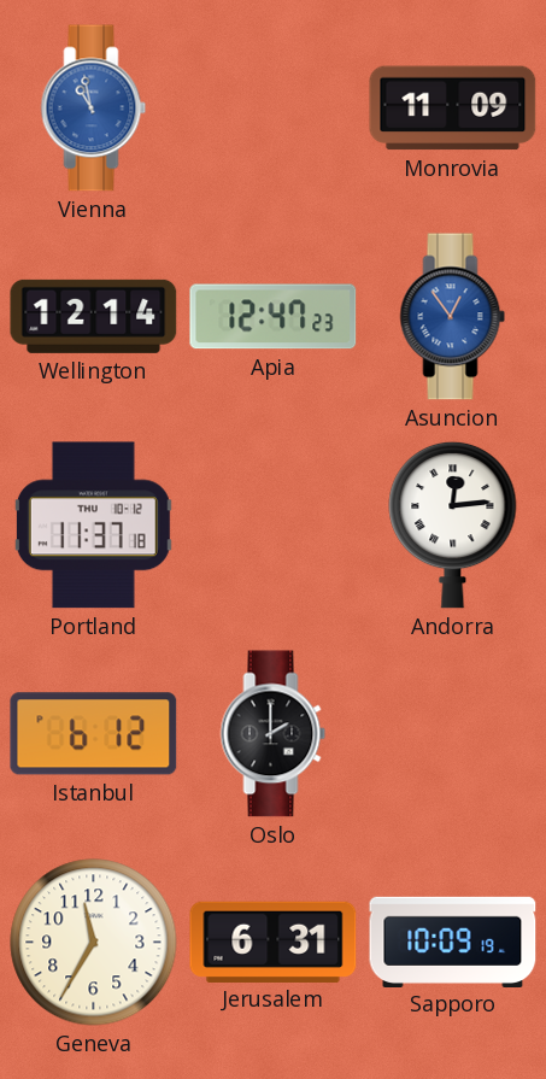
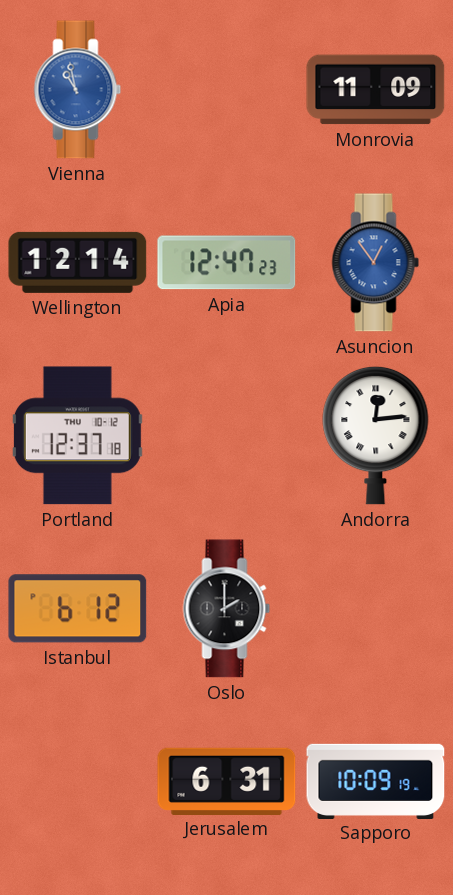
Portland: 11:37 -> 12:37
Geneva: 11:35 -> none
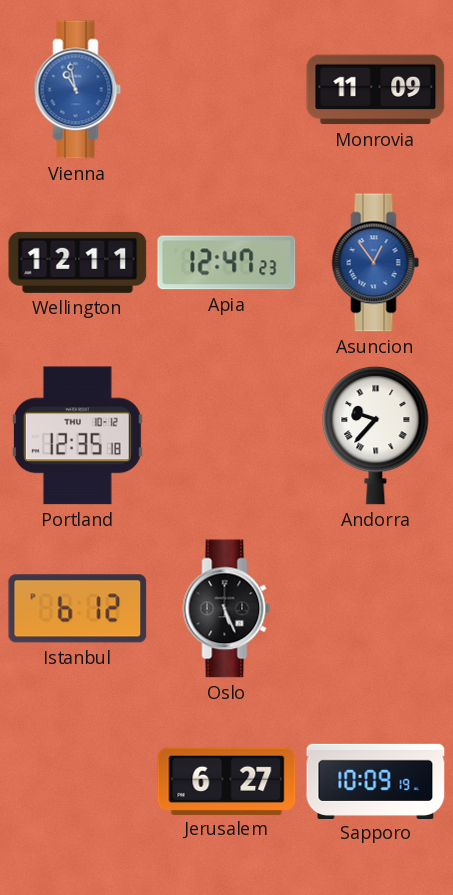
Wellington: 12:14 -> 12:11
Portland: 12:37 -> 12:35
Andorra: 12:14 -> 9:37
Oslo: 2:00 -> 5:26
Jerusalem: 6:31 -> 6:27
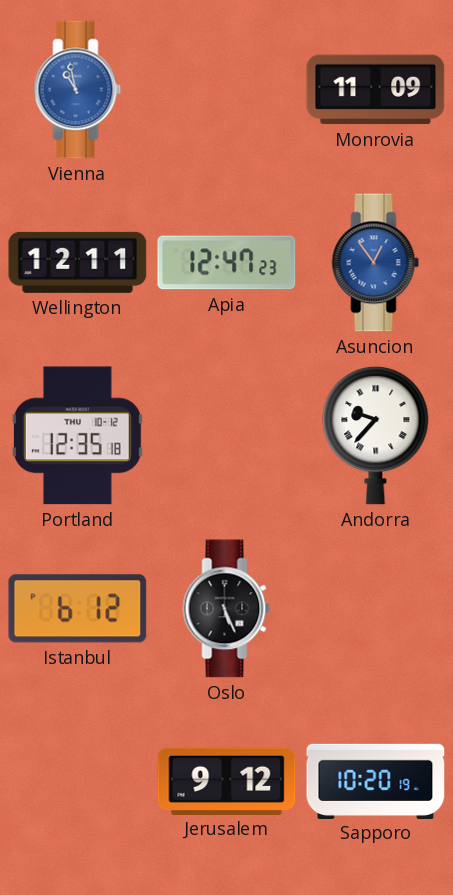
Jerusalem: 6:27 -> 9:12
Sapporo: 10:09 -> 10:20
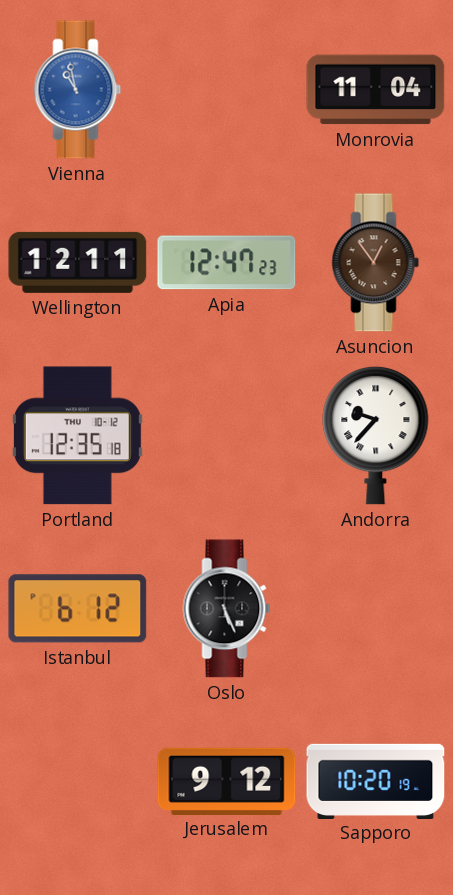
Monrovia: 11:09 -> 11:04
Asuncion dial: blue -> brown
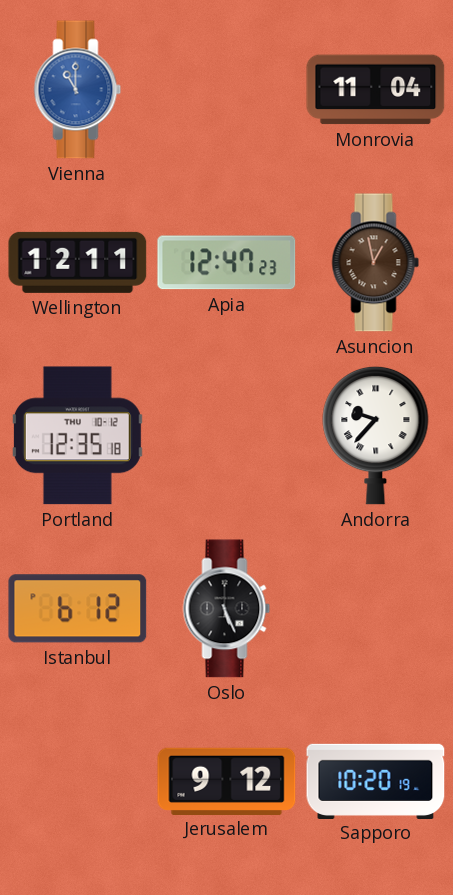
Vienna: 10:58 -> 11:00
Asuncion: 12:54 -> 12:58
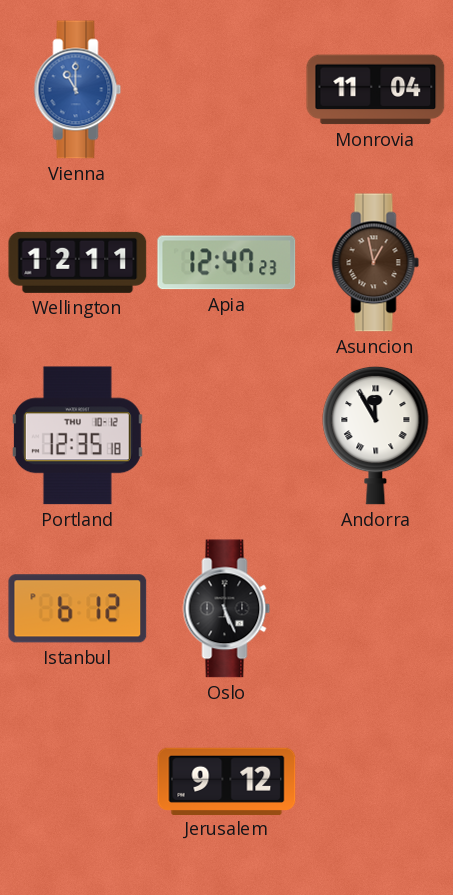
Andorra: 9:37 -> 11:55
Sapporo: 10:20 -> none
